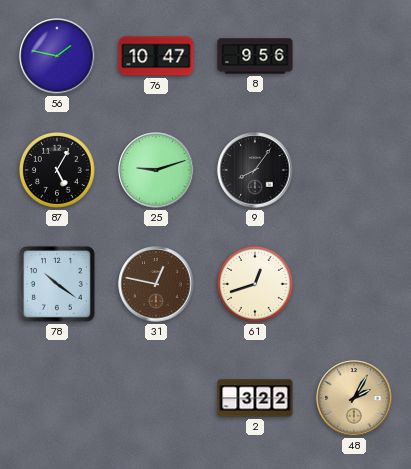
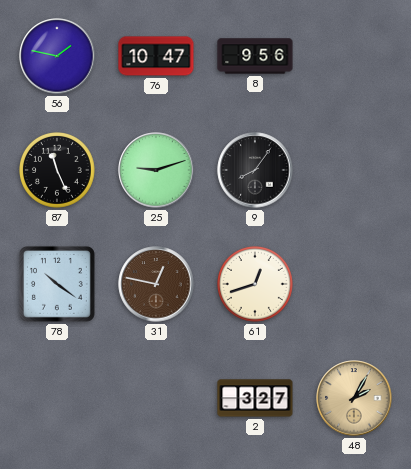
87: 5:05 -> 11:26
2: 3:22 -> 3:27
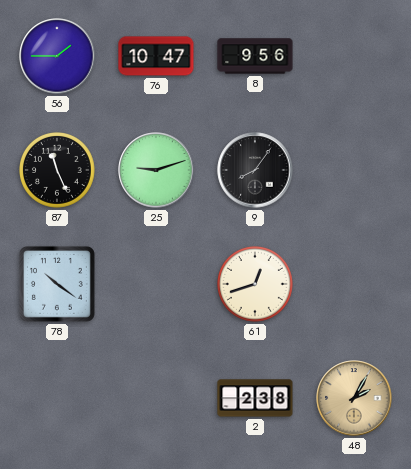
56: 1:47 -> 1:45
31: 12:47 -> none
2: 3:27 -> 2:38
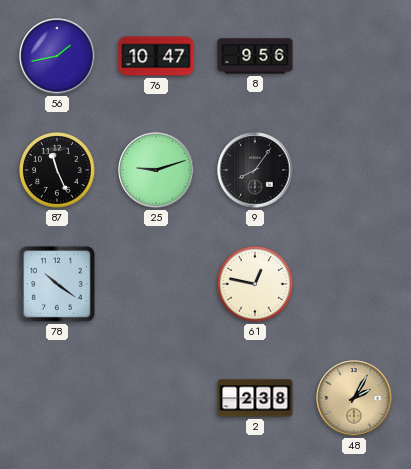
56: 1:45 -> 1:43
61: 12:42 -> 12:47
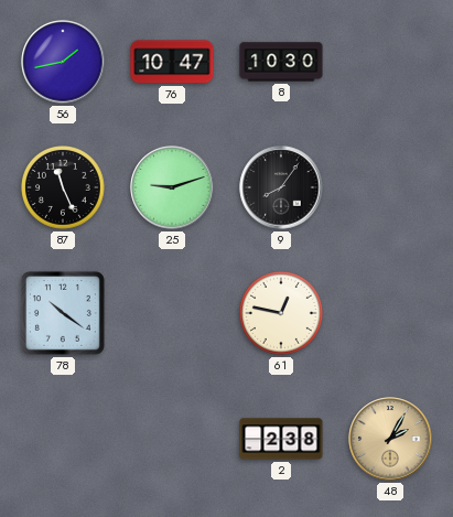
8: 9:56 -> 10:30
